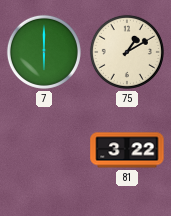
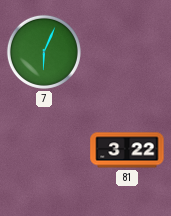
7: 6:00 -> 6:04
75: 1:10 -> none
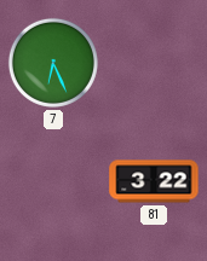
7: 6:04 -> 6:26
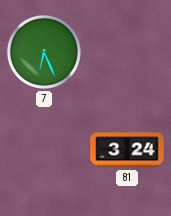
81: 3:22 -> 3:24
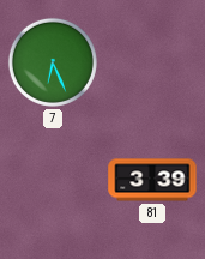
81: 3:24 -> 3:39
